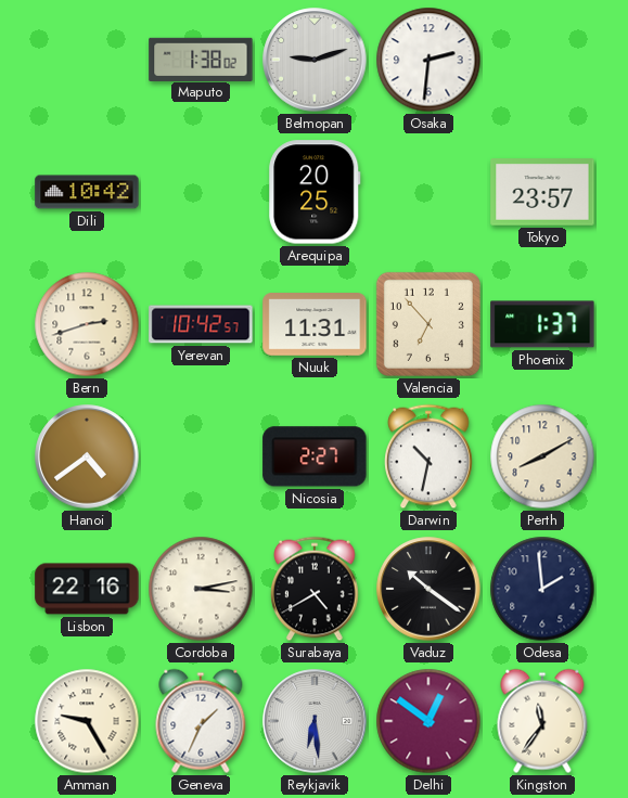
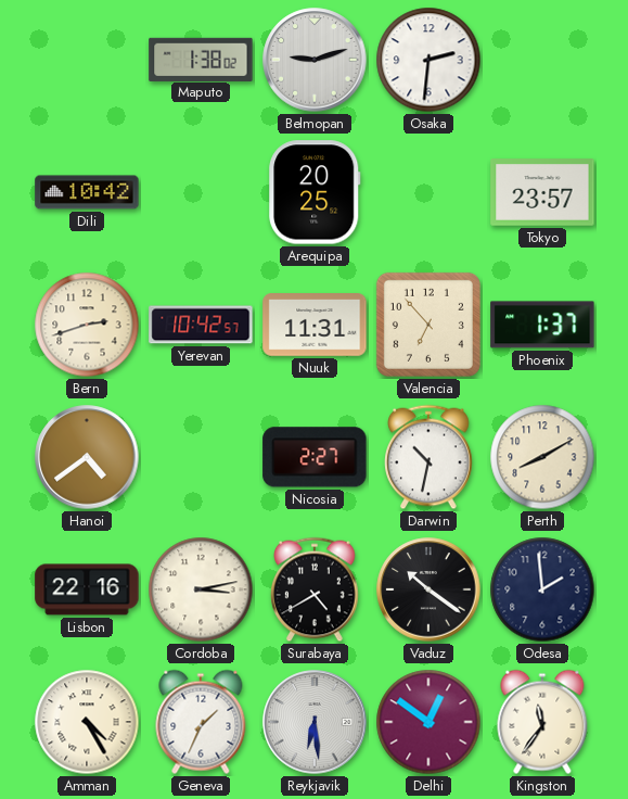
Amman: 9:25 -> 4:25
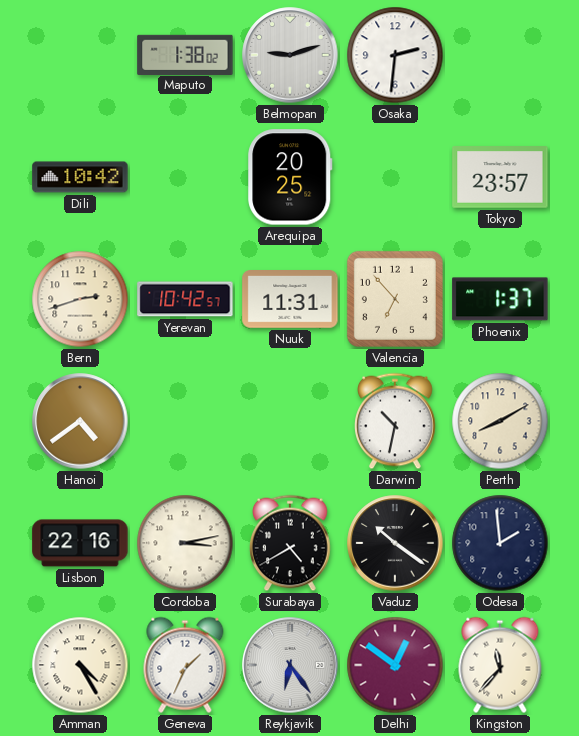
Nicosia: 2:27 -> none
Reykjavik: 6:29 -> 6:24
Kingston: 11:36 -> 11:37
